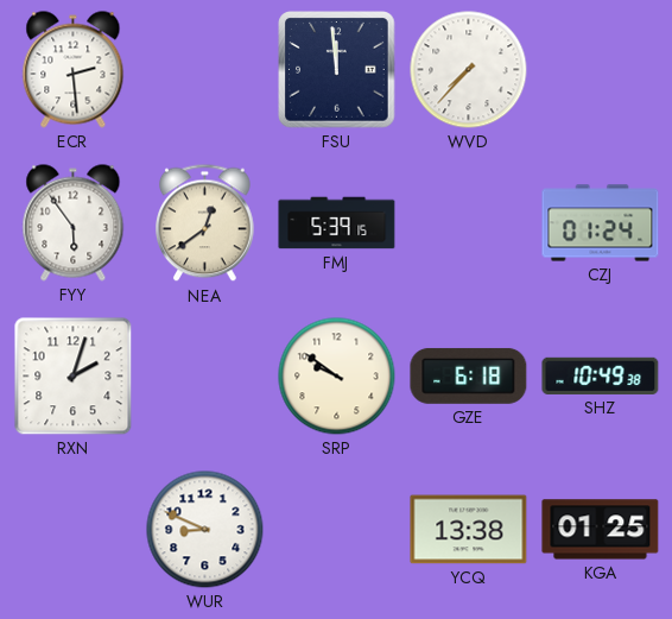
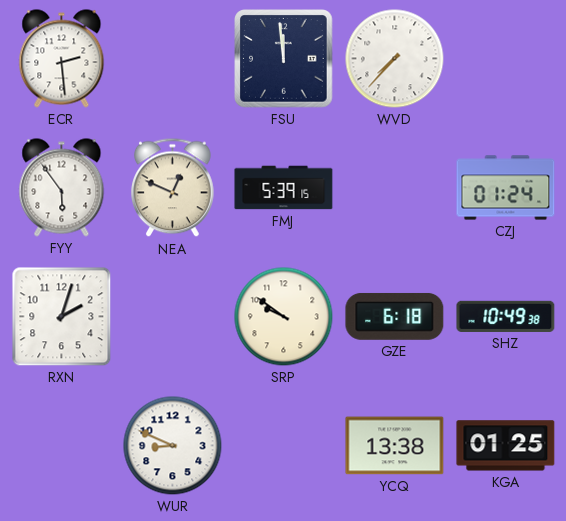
NEA: 12:39 -> 12:49
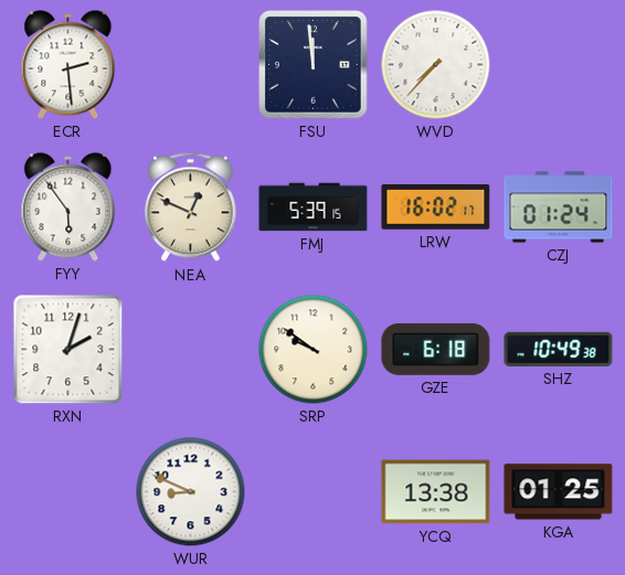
LRW: none -> 16:02
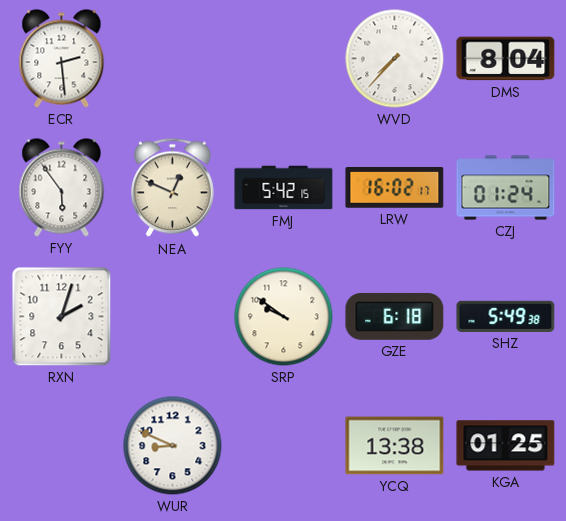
FSU: 11:59 -> none
DMS: none -> 8:04
FMJ: 5:39 -> 5:42
SHZ: 10:49 -> 5:49
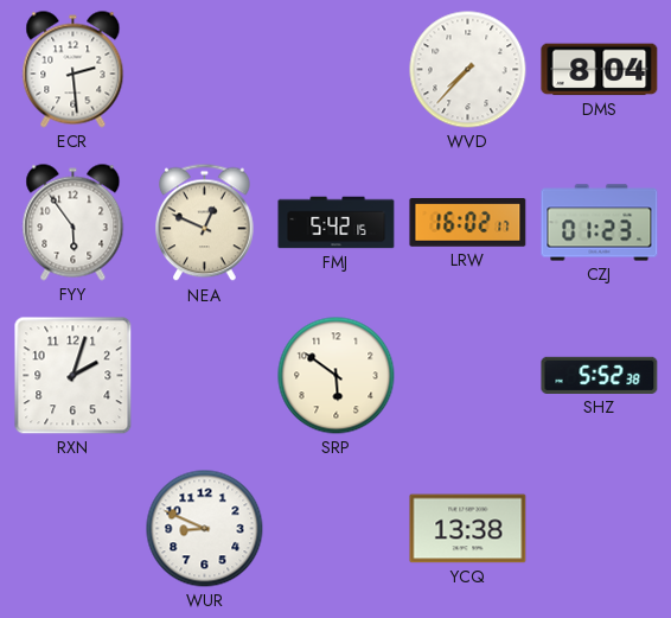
CZJ: 01:24 -> 01:23
SRP: 9:51 -> 5:51
GZE: 6:18 -> none
SHZ: 5:49 -> 5:52
KGA: 01:25 -> none
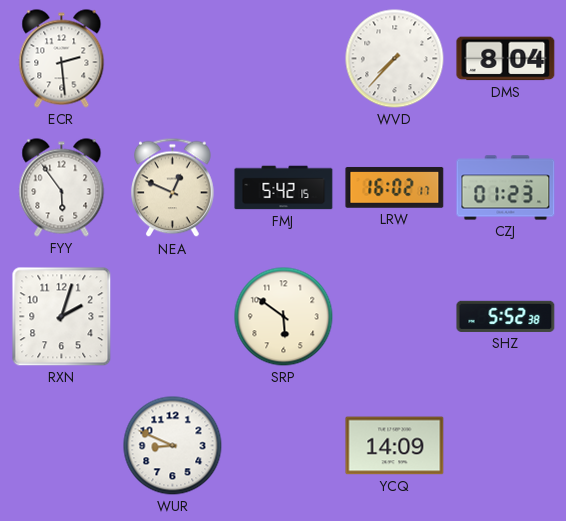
YCQ: 13:38 -> 14:09
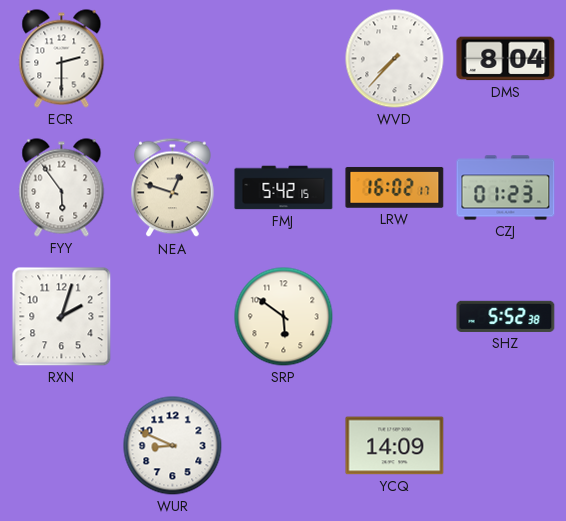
ECR: 2:29 -> 2:30
NEA: 12:49 -> 12:48
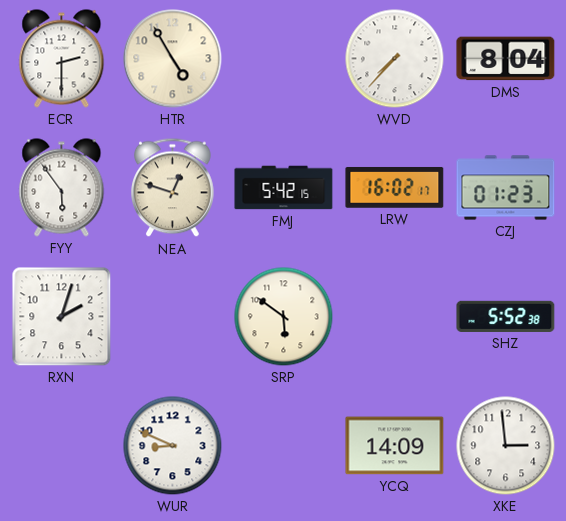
HTR: none -> 4:55
XKE: none -> 2:59
